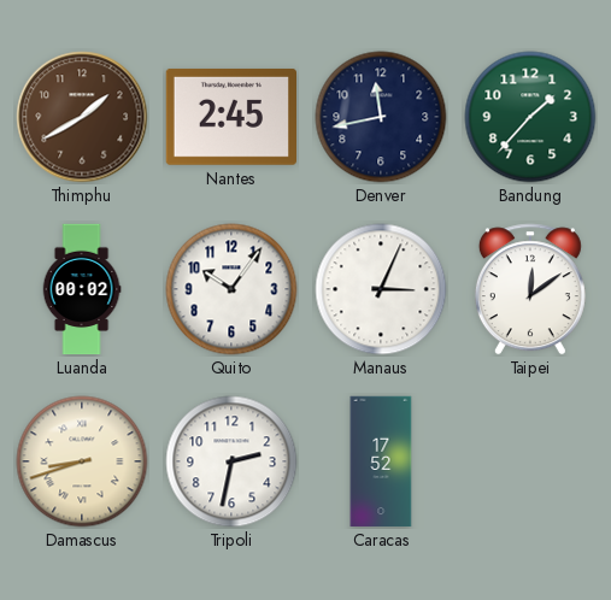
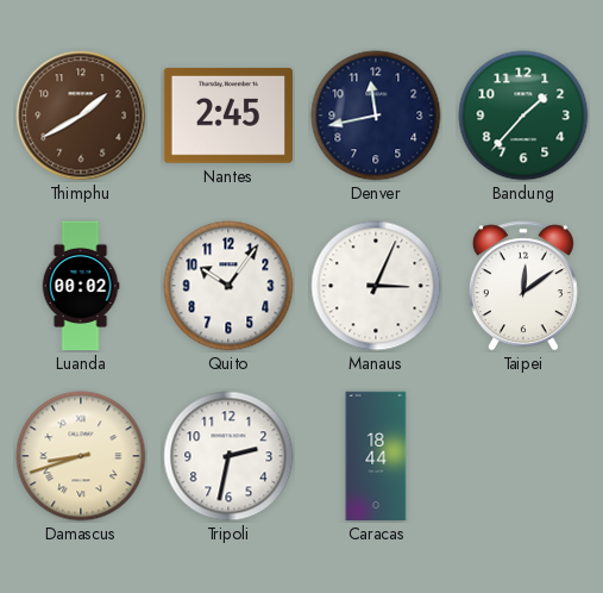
Caracas: 17:52 -> 18:44
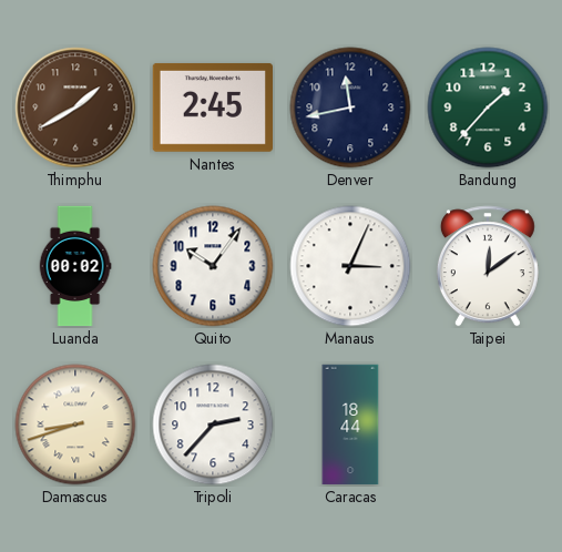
Tripoli: 2:32 -> 2:37
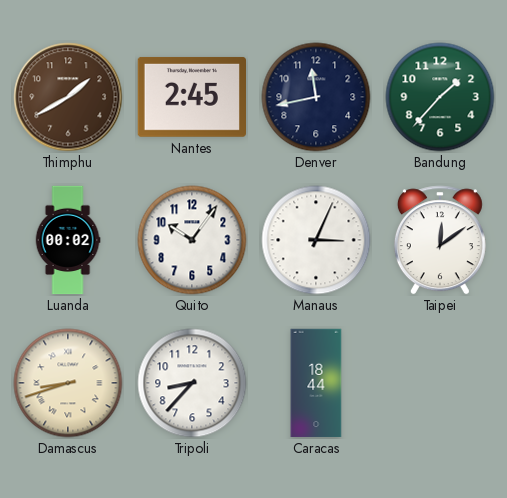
Tripoli: 2:37 -> 8:37
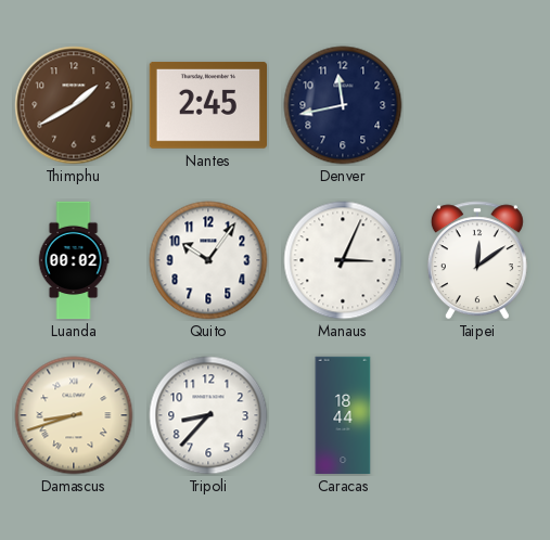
Bandung: 1:37 -> none
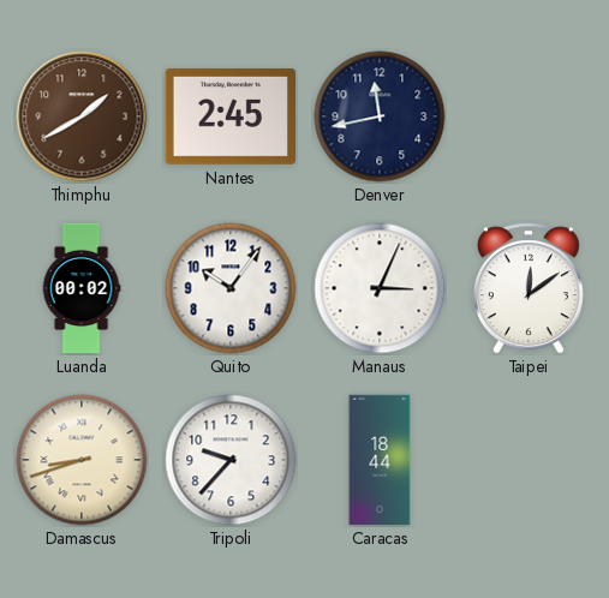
Tripoli: 8:37 -> 9:37
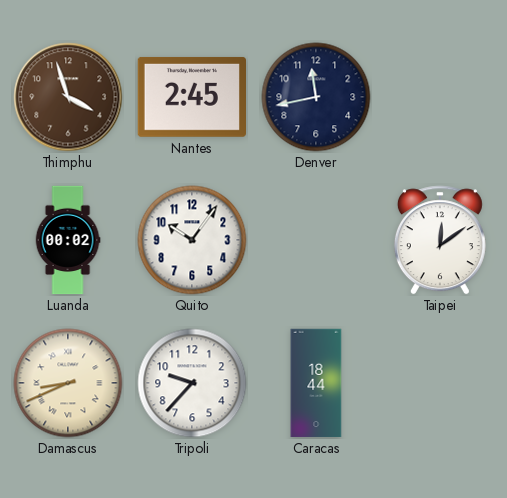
Thimphu: 1:40 -> 3:57
Manaus: 3:04 -> none
Damascus: 8:42 -> 8:41
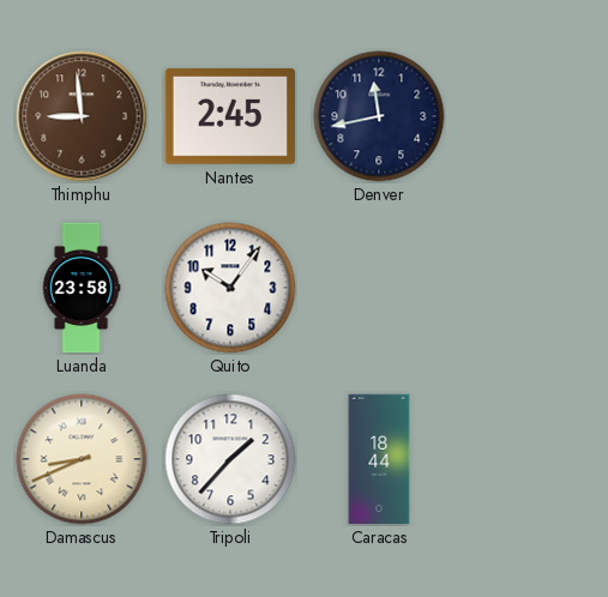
Thimphu: 3:57 -> 8:59
Luanda: 00:02 -> 23:58
Taipei: 12:09 -> none
Tripoli: 9:37 -> 1:37
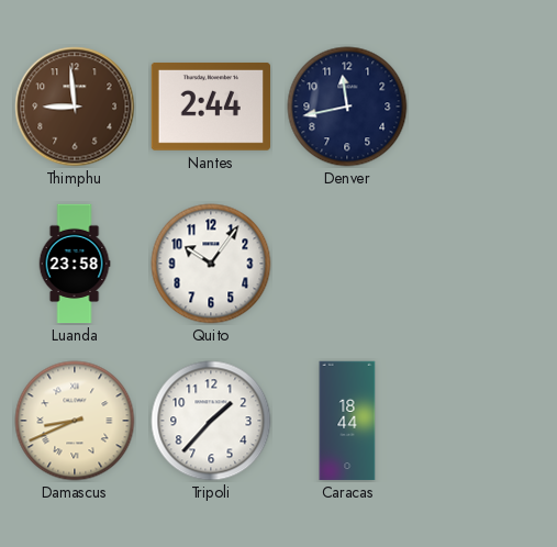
Nantes: 2:45 -> 2:44
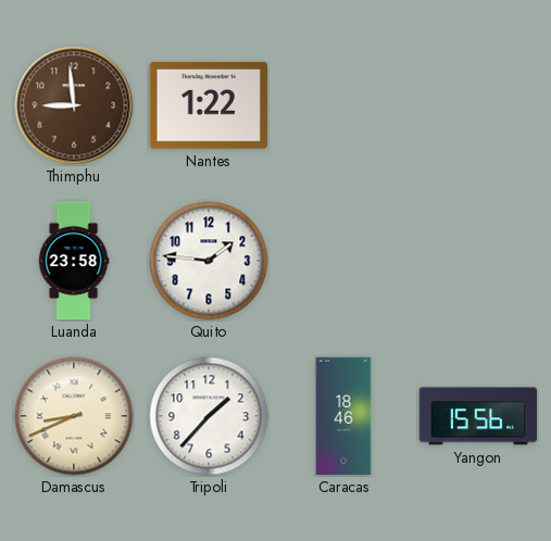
Nantes: 2:44 -> 1:22
Denver: 11:43 -> none
Quito: 10:06 -> 1:46
Caracas: 18:44 -> 18:46
Yangon: none -> 15:56
